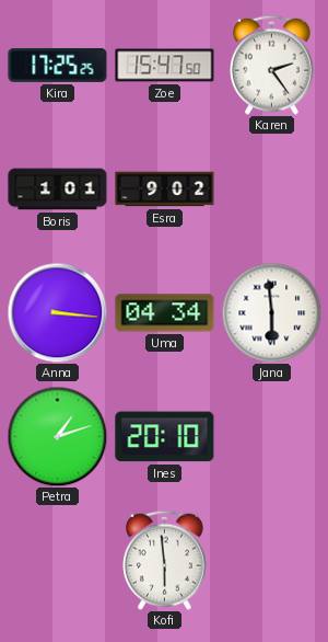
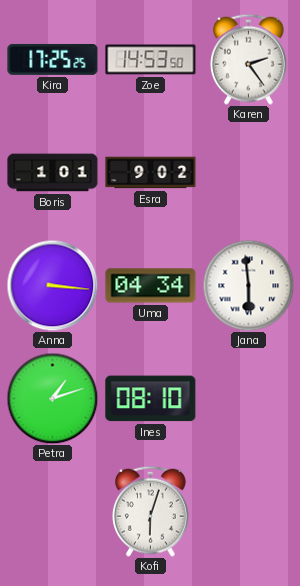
Zoe: 15:47 -> 14:53
Ines: 20:10 -> 08:10
Kofi: 5:59 -> 6:03
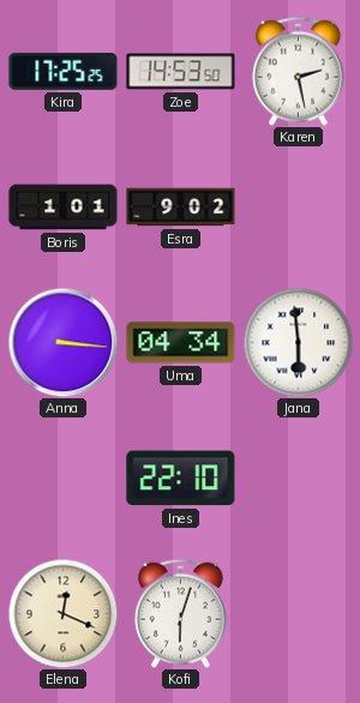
Karen: 2:24 -> 2:28
Petra: 1:12 -> none
Ines: 08:10 -> 22:10
Elena: none -> 12:19
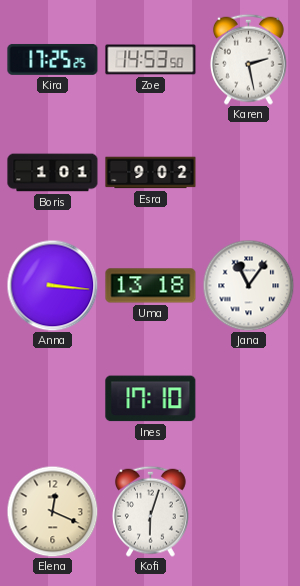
Uma: 04:34 -> 13:18
Jana: 5:59 -> 11:06
Ines: 22:10 -> 17:10
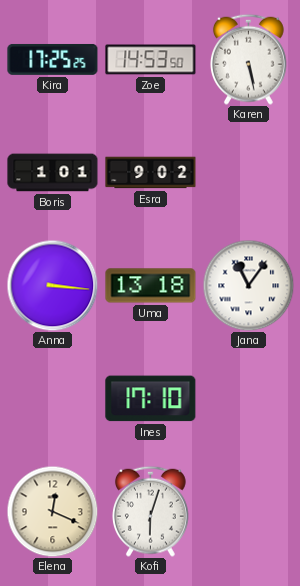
Karen: 2:28 -> 5:28
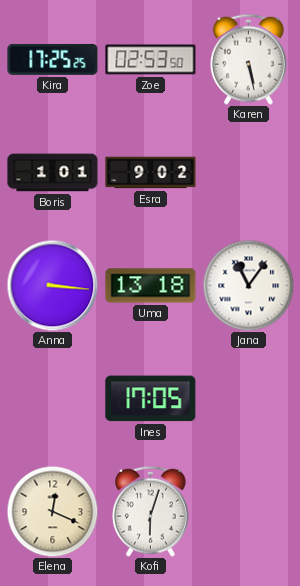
Zoe: 14:53 -> 02:53
Ines: 17:10 -> 17:05
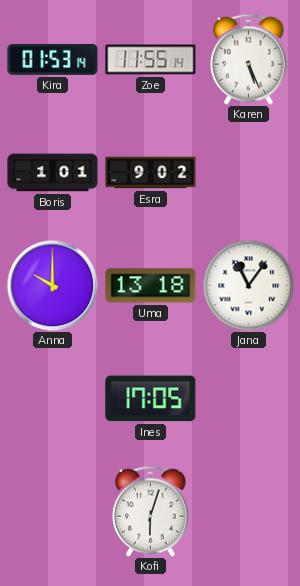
Kira: 17:25 -> 01:53
Zoe: 02:53 -> 11:55
Karen: 5:28 -> 5:26
Anna: 3:16 -> 10:00
Elena: 12:19 -> none
